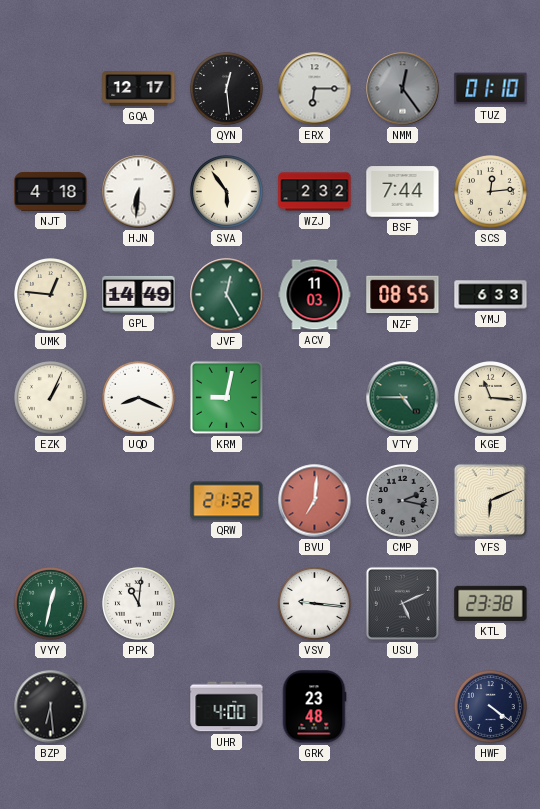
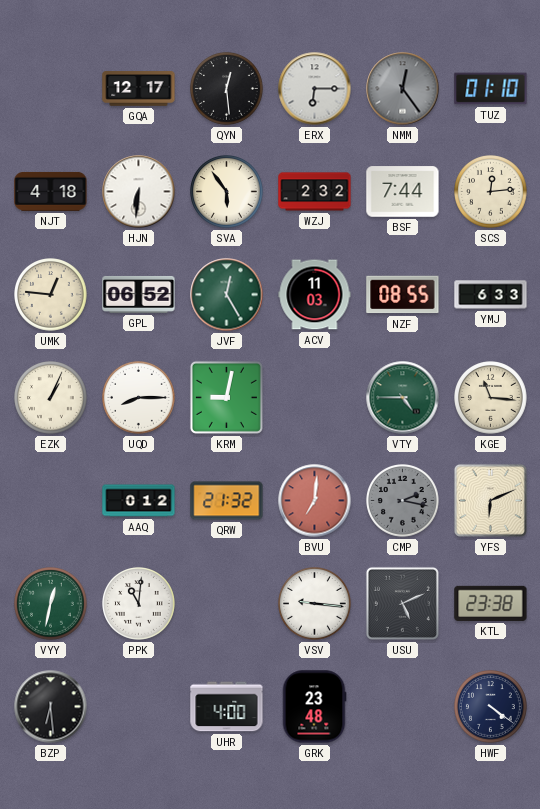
GPL: 14:49 -> 06:52
UQD: 8:19 -> 8:15
AAQ: none -> 0:12
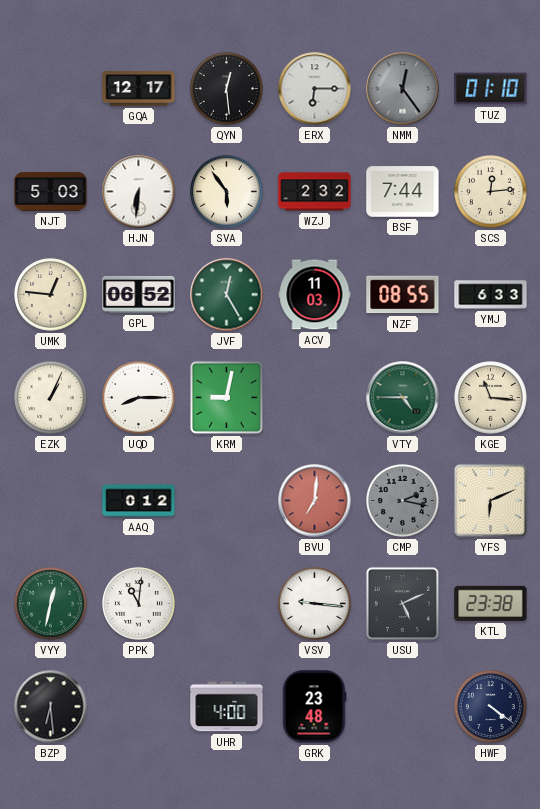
NJT: 4:18 -> 5:03
QRW: 21:32 -> none
